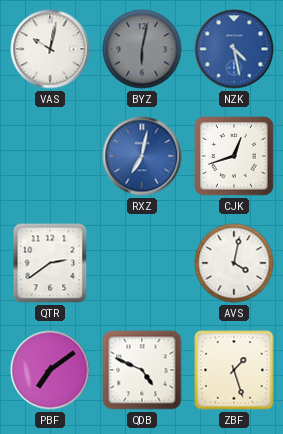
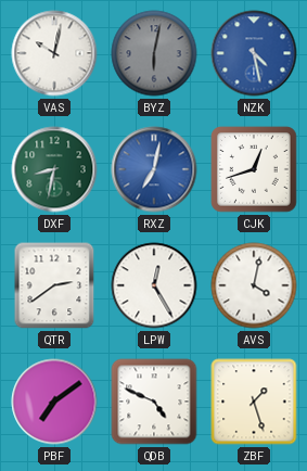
DXF: none -> 8:32
LPW: none -> 12:25
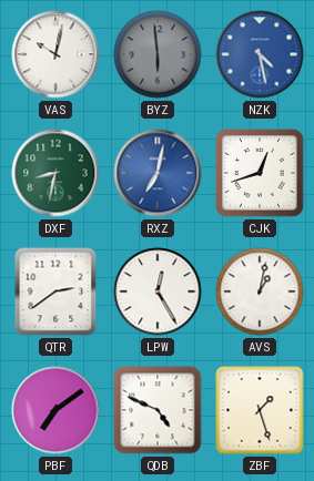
BYZ: 6:02 -> 5:59
AVS: 4:02 -> 1:02
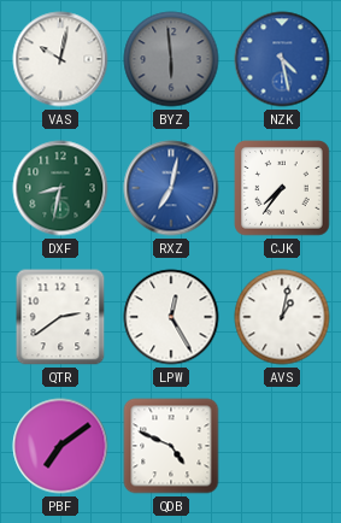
CJK: 12:42 -> 7:36
ZBF: 1:27 -> none
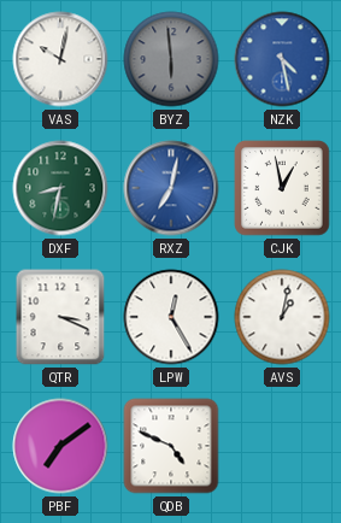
CJK: 7:36 -> 12:58
QTR: 2:39 -> 3:19
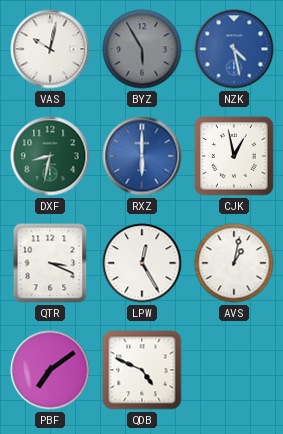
BYZ: 5:59 -> 5:55
RXZ: 7:02 -> 6:00
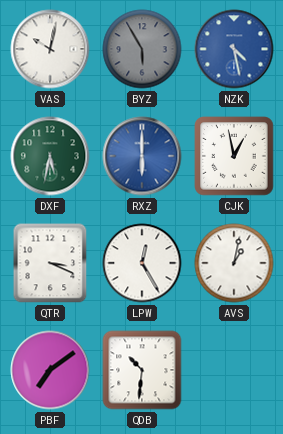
DXF: 8:32 -> 5:32
QDB: 4:49 -> 10:31
